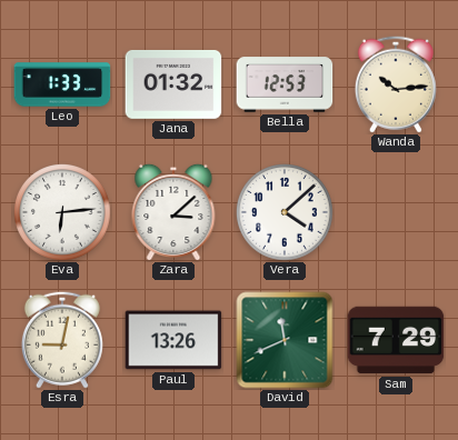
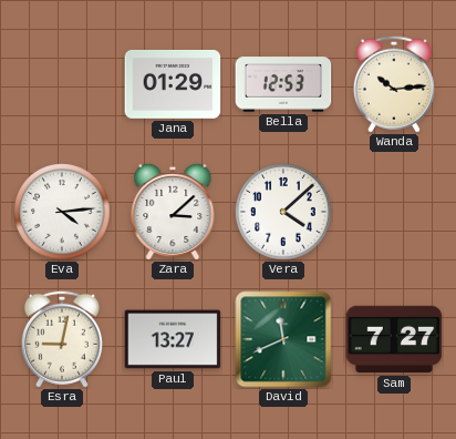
Leo: 1:33 -> none
Jana: 01:32 -> 01:29
Eva: 6:14 -> 4:14
Paul: 13:26 -> 13:27
Sam: 7:29 -> 7:27
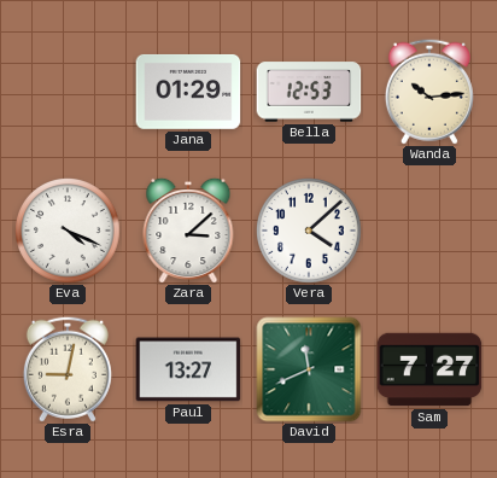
Eva: 4:14 -> 4:19
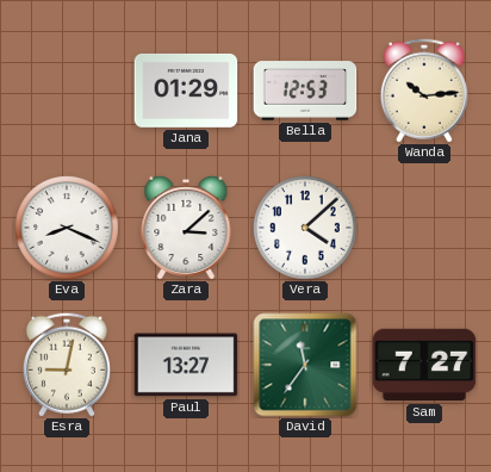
Eva: 4:19 -> 8:19
David: 11:41 -> 11:36
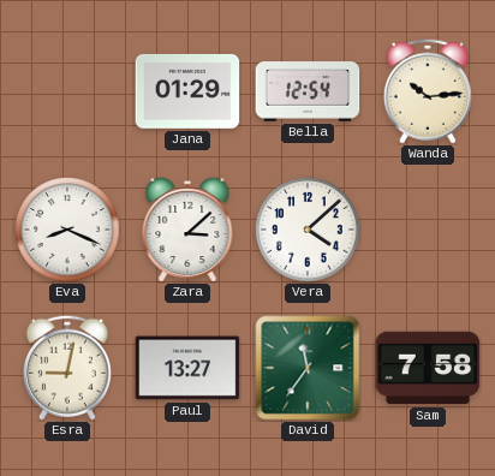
Bella: 12:53 -> 12:54
Sam: 7:27 -> 7:58
